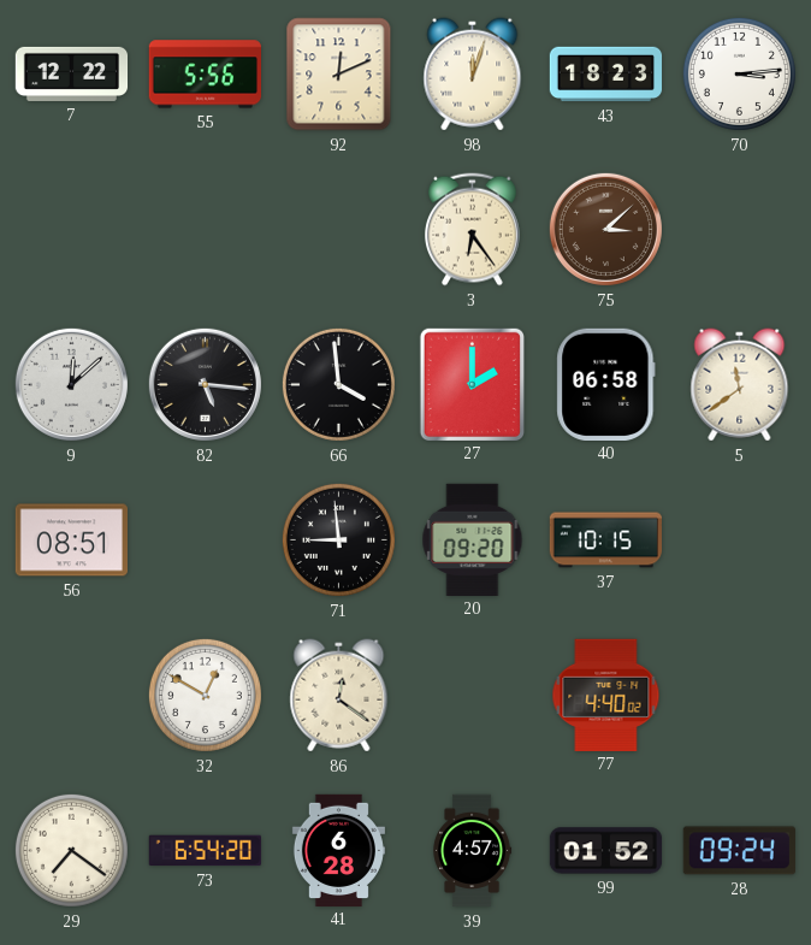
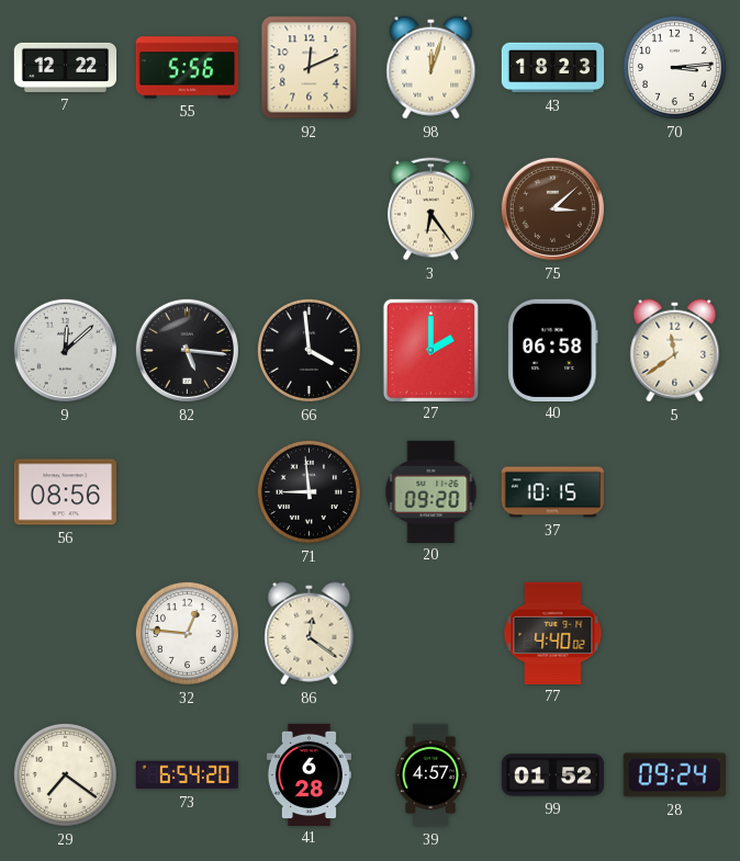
56: 08:51 -> 08:56
32: 12:50 -> 12:46
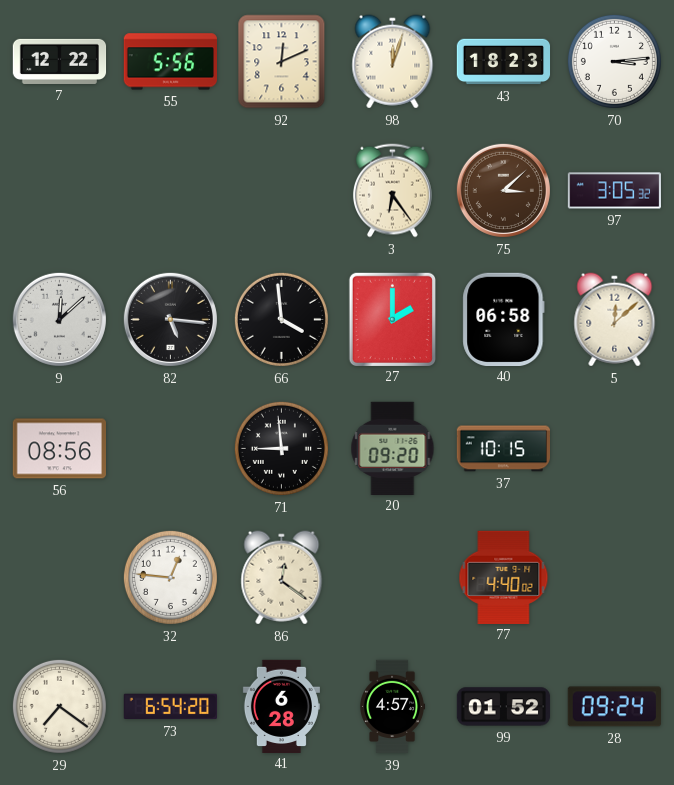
97: none -> 3:05
5: 11:39 -> 12:08
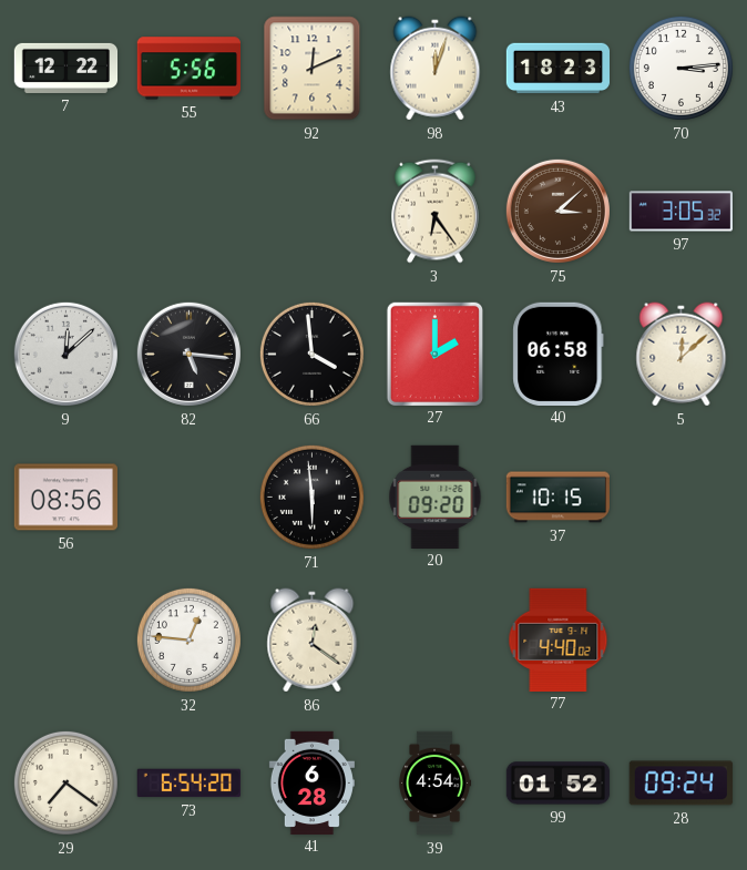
71: 8:59 -> 5:59
39: 4:57 -> 4:54
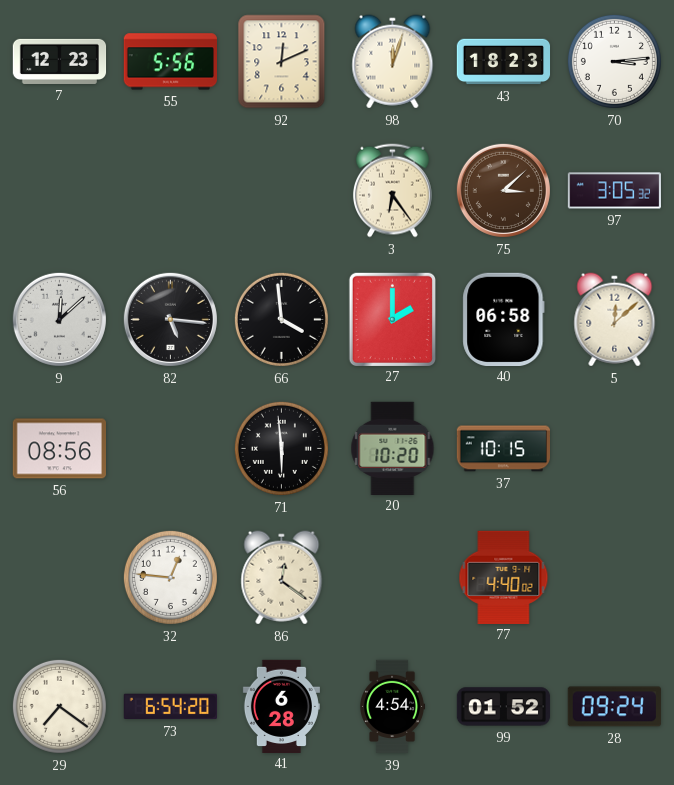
7: 12:22 -> 12:23
20: 09:20 -> 10:20
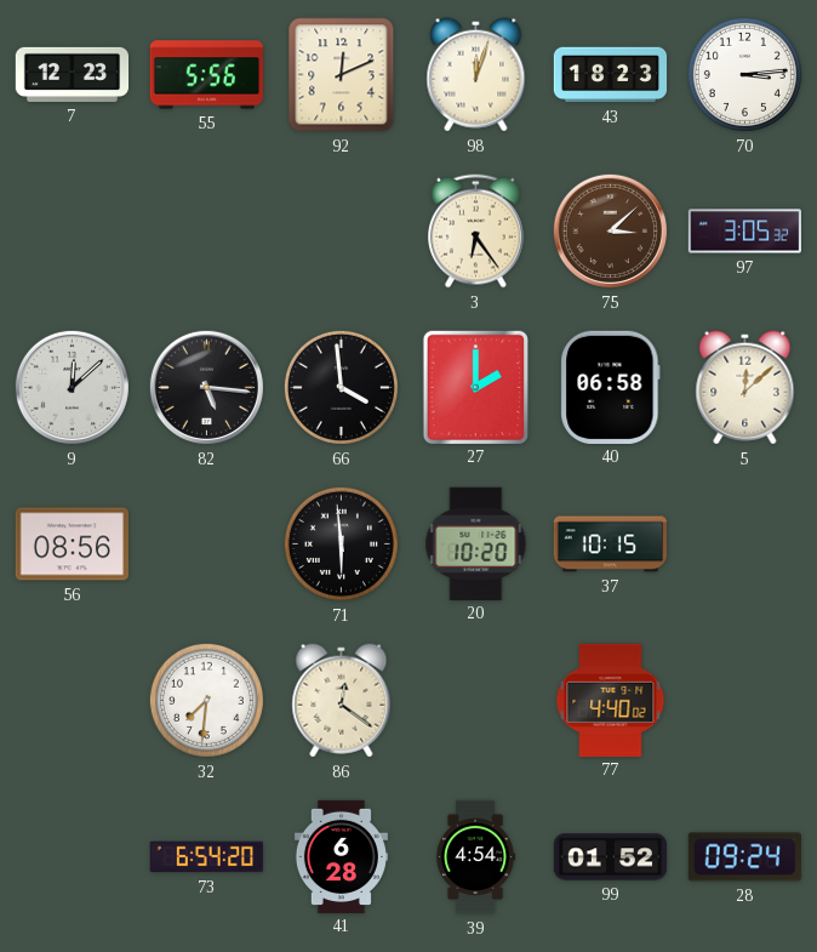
32: 12:46 -> 7:31
29: 7:21 -> none
